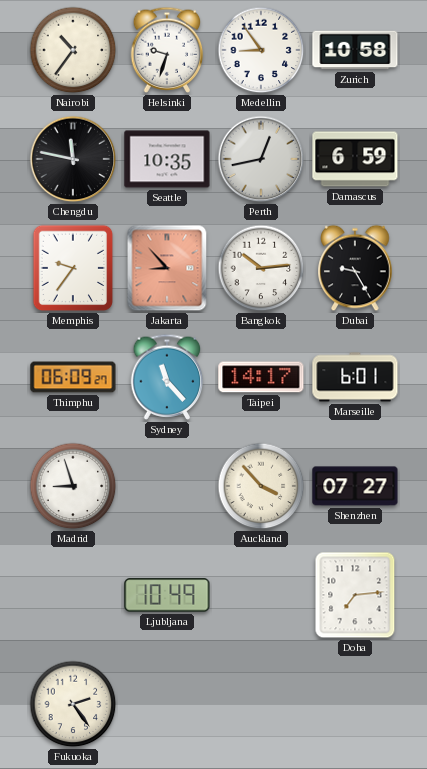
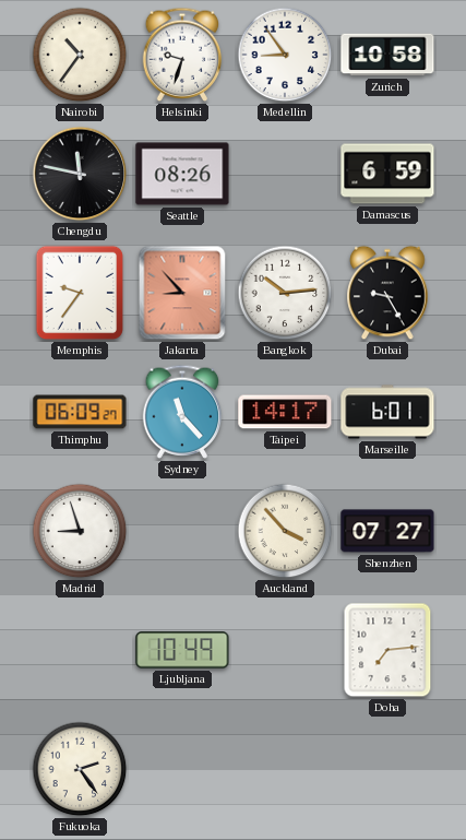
Seattle: 10:35 -> 08:26
Perth: 12:43 -> none
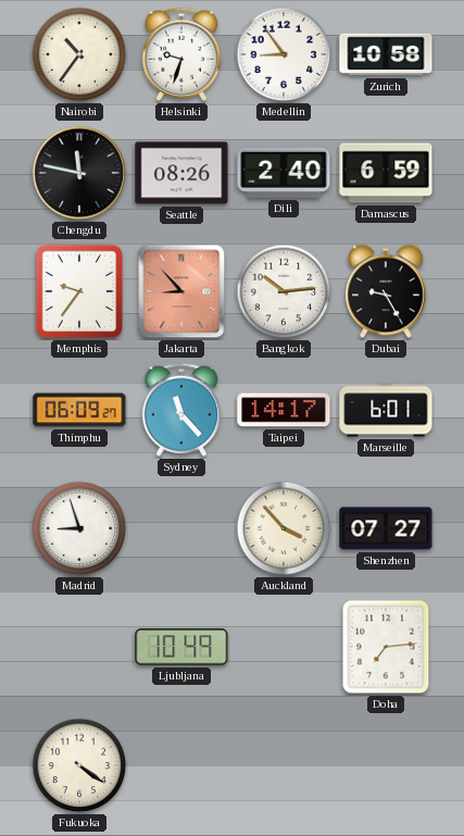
Dili: none -> 2:40
Fukuoka: 2:24 -> 4:21
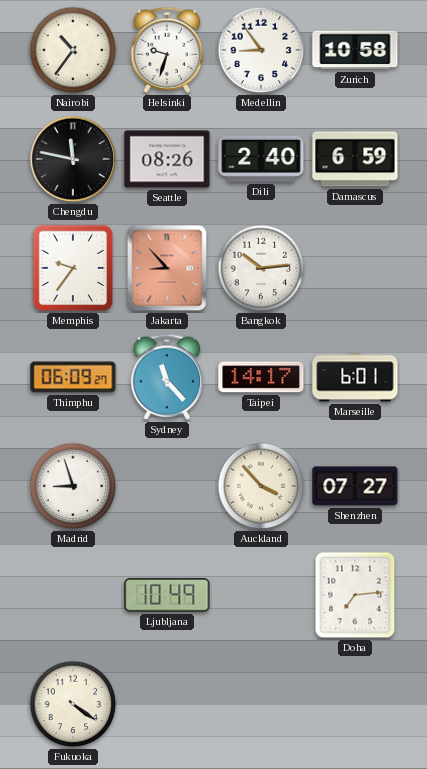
Dubai: 9:25 -> none
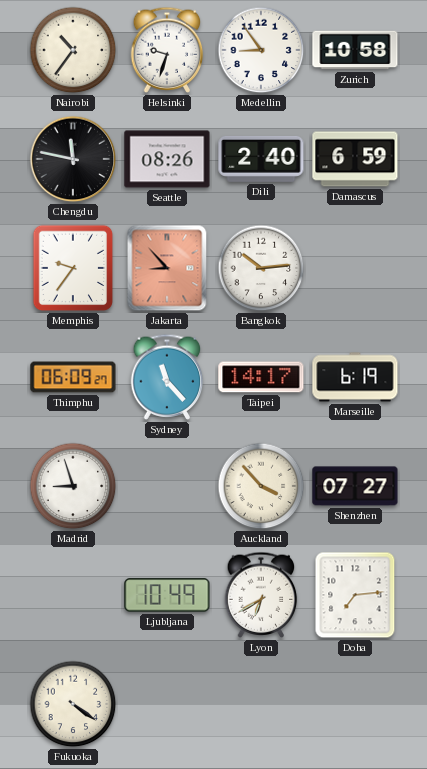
Marseille: 6:01 -> 6:19
Lyon: none -> 6:40
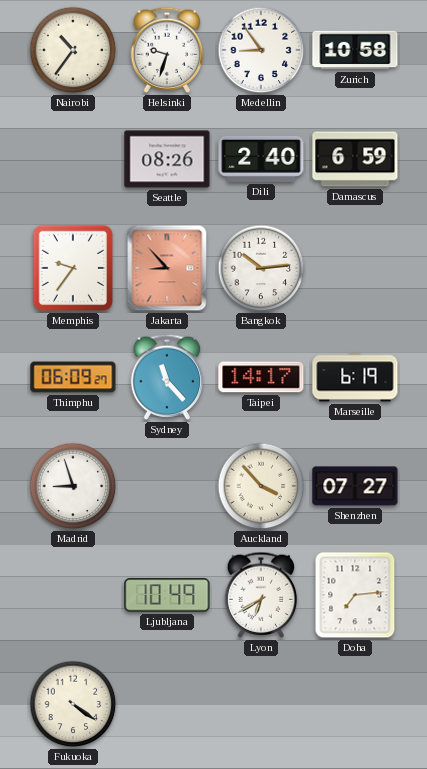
Chengdu: 11:47 -> none
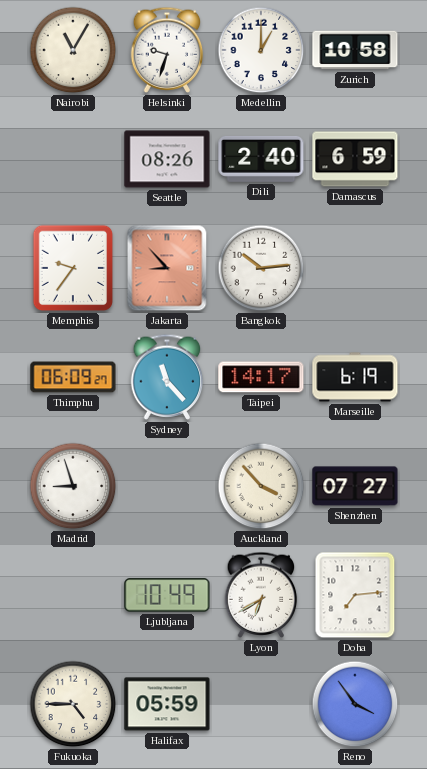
Nairobi: 10:36 -> 11:05
Medellin: 8:54 -> 1:00
Fukuoka: 4:21 -> 4:45
Halifax: none -> 05:59
Reno: none -> 3:54
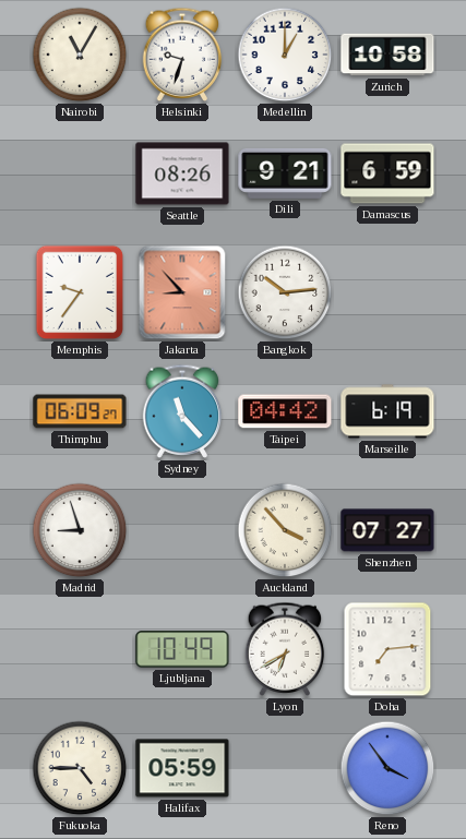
Dili: 2:40 -> 9:21
Taipei: 14:17 -> 04:42
